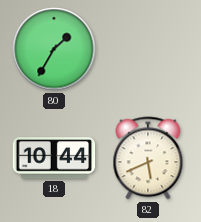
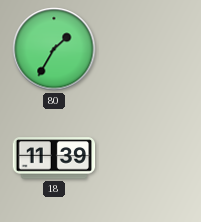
18: 10:44 -> 11:39
82: 5:41 -> none
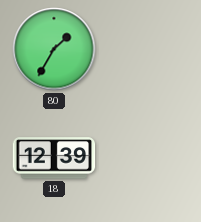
18: 11:39 -> 12:39
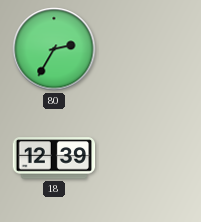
80: 1:35 -> 2:35
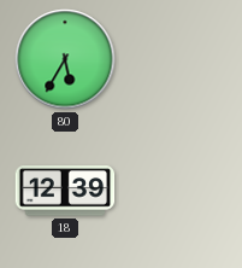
80: 2:35 -> 5:35
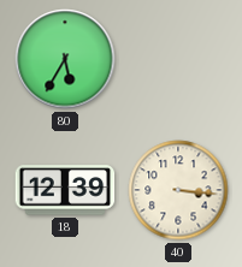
40: none -> 3:16
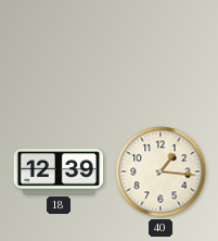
80: 5:35 -> none
40: 3:16 -> 1:16
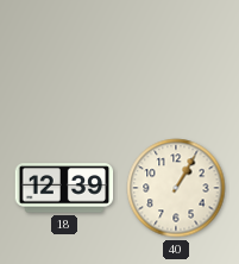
40: 1:16 -> 1:05
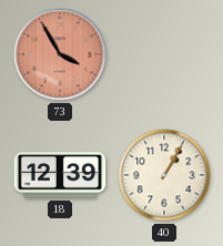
73: none -> 3:55
